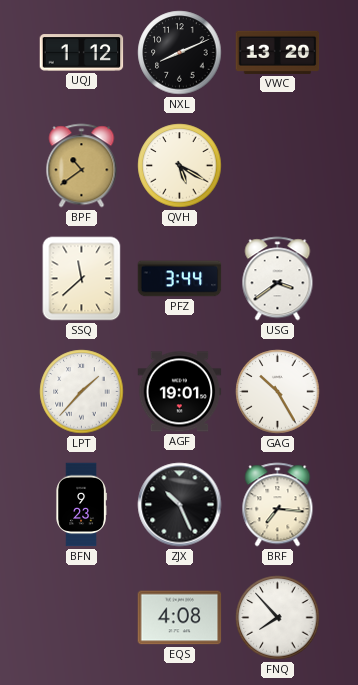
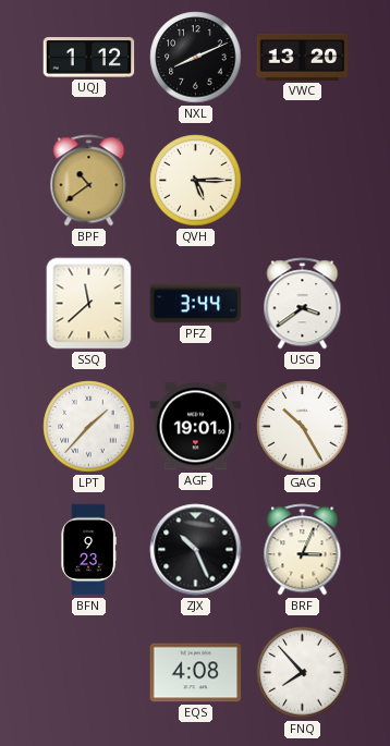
QVH: 5:20 -> 5:15
BRF: 7:16 -> 3:04
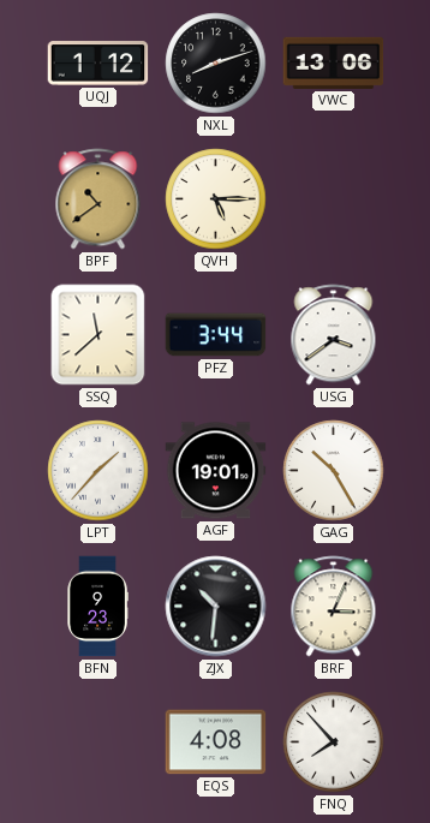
NXL: 8:11 -> 8:12
VWC: 13:20 -> 13:06
ZJX: 10:26 -> 10:31
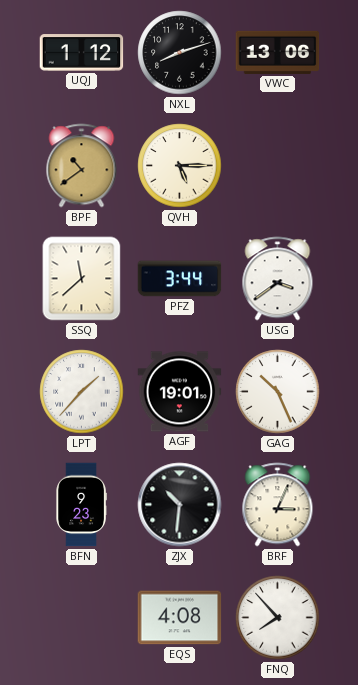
GAG: 10:25 -> 10:26
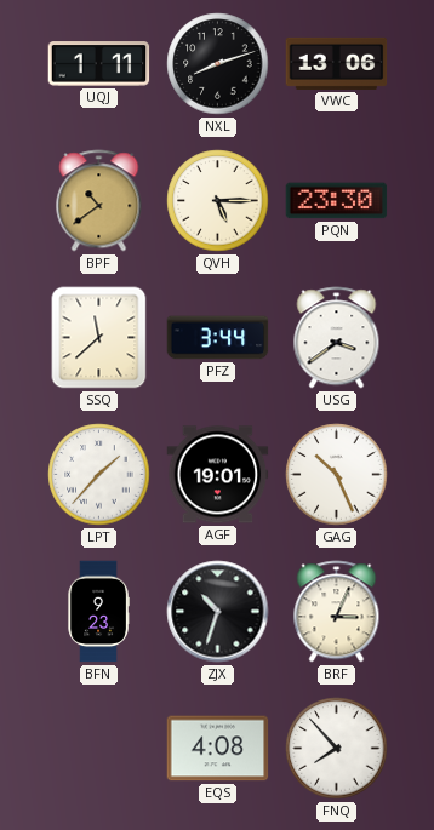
UQJ: 1:12 -> 1:11
PQN: none -> 23:30
ZJX: 10:31 -> 10:33
